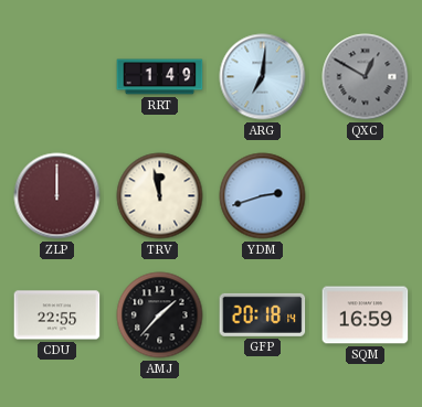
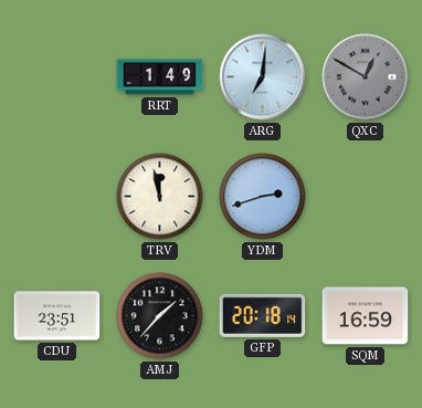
ZLP: 12:00 -> none
CDU: 22:55 -> 23:51
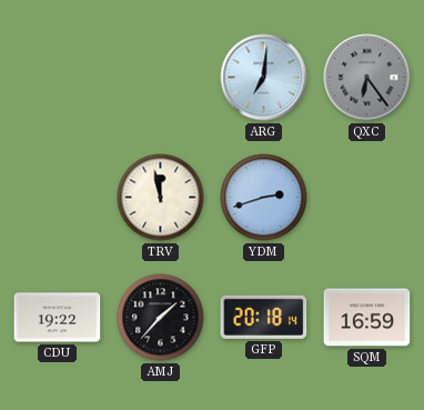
RRT: 1:49 -> none
QXC: 12:50 -> 6:24
CDU: 23:51 -> 19:22
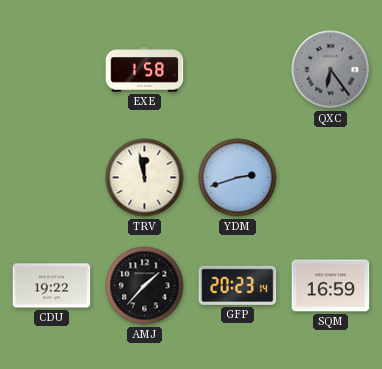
EXE: none -> 1:58
ARG: 7:01 -> none
GFP: 20:18 -> 20:23
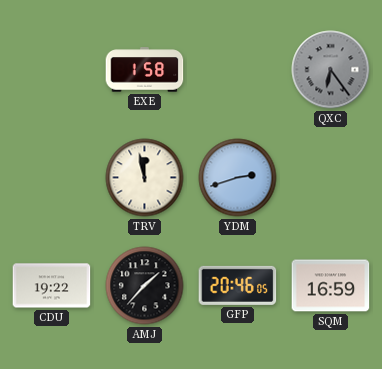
GFP: 20:23 -> 20:46
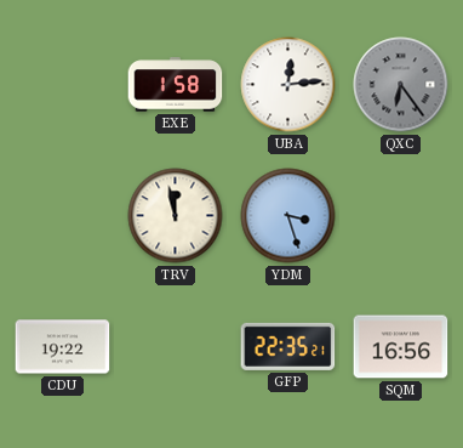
UBA: none -> 12:14
YDM: 2:42 -> 3:27
AMJ: 1:37 -> none
GFP: 20:46 -> 22:35
SQM: 16:59 -> 16:56
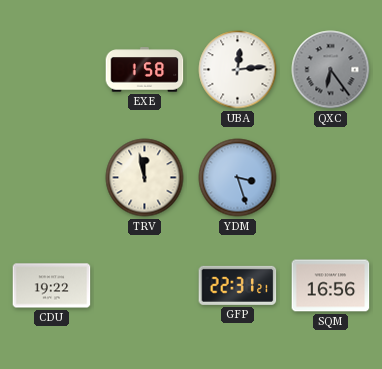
GFP: 22:35 -> 22:31
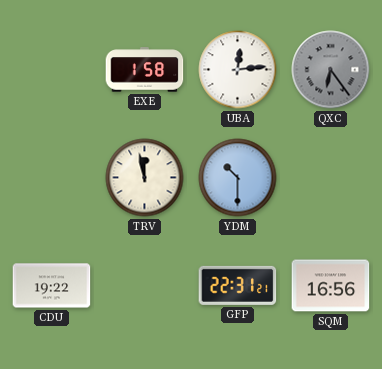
YDM: 3:27 -> 10:30
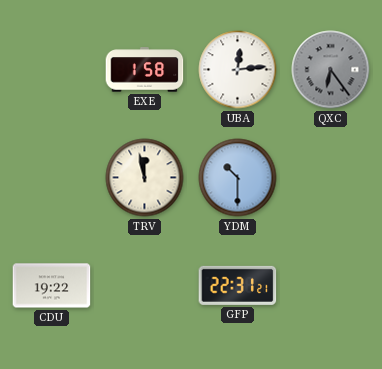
SQM: 16:56 -> none
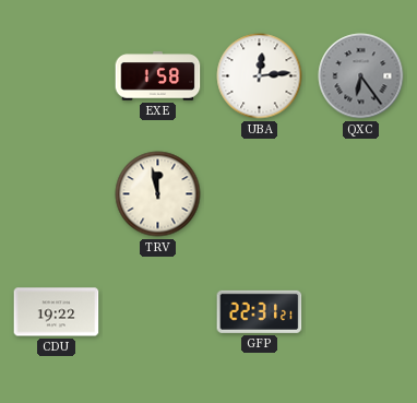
YDM: 10:30 -> none
